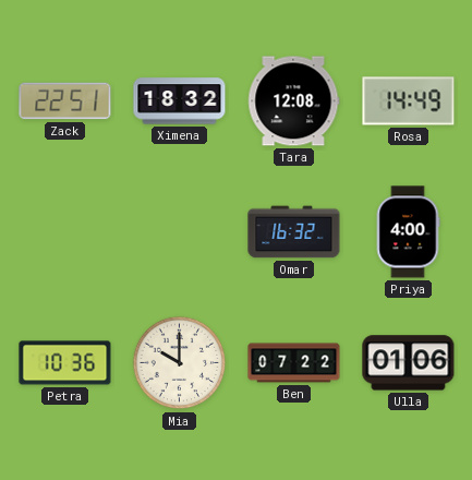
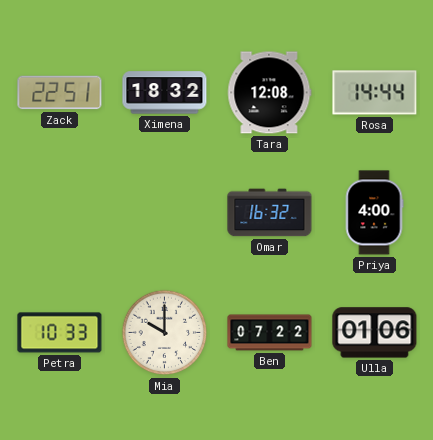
Rosa: 14:49 -> 14:44
Petra: 10:36 -> 10:33
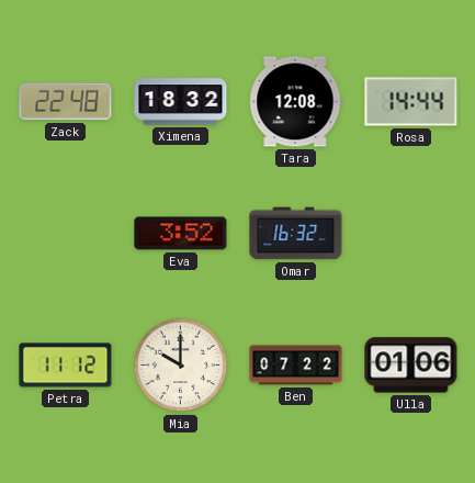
Zack: 22:51 -> 22:48
Eva: none -> 3:52
Priya: 4:00 -> none
Petra: 10:33 -> 11:12
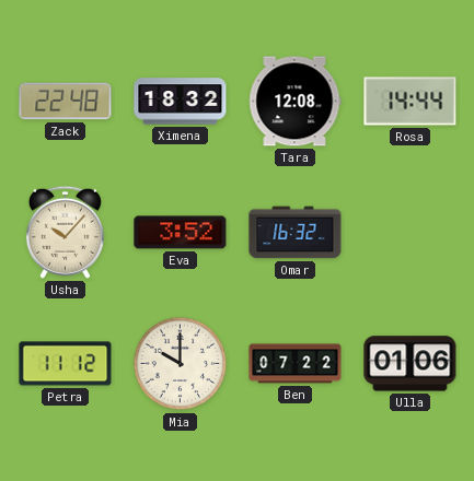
Usha: none -> 10:07
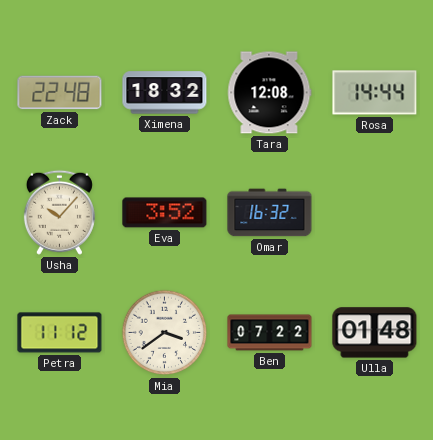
Mia: 10:00 -> 3:39
Ulla: 01:06 -> 01:48
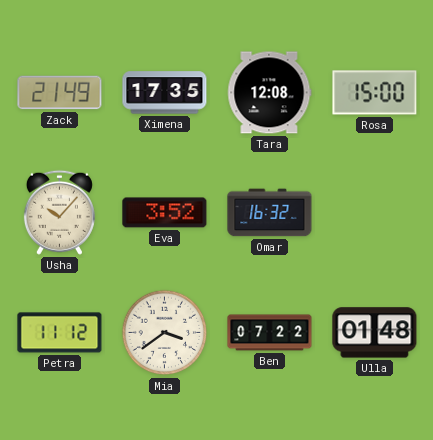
Zack: 22:48 -> 21:49
Ximena: 18:32 -> 17:35
Rosa: 14:44 -> 15:00
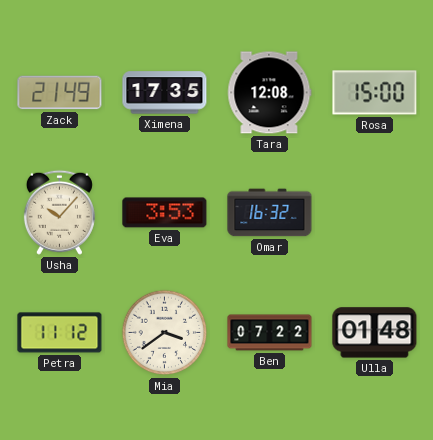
Eva: 3:52 -> 3:53
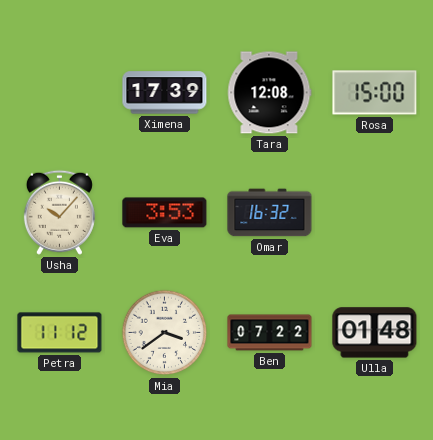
Zack: 21:49 -> none
Ximena: 17:35 -> 17:39
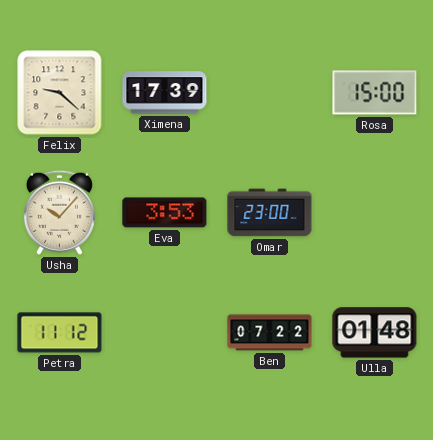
Felix: none -> 9:22
Tara: 12:08 -> none
Omar: 16:32 -> 23:00
Mia: 3:39 -> none
